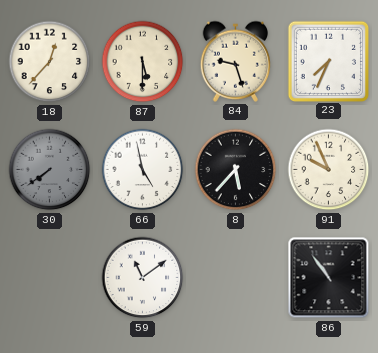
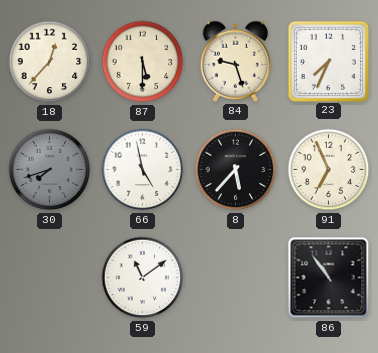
30: 7:39 -> 7:42
91: 9:56 -> 6:56
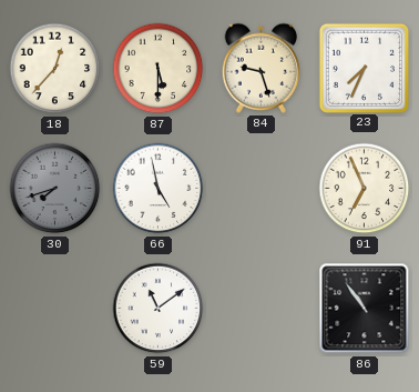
8: 5:37 -> none
